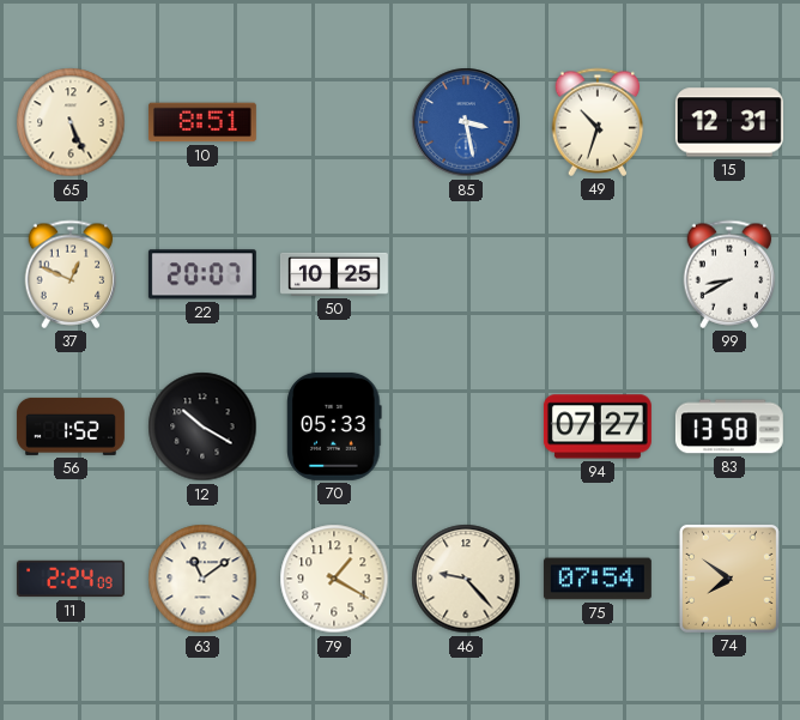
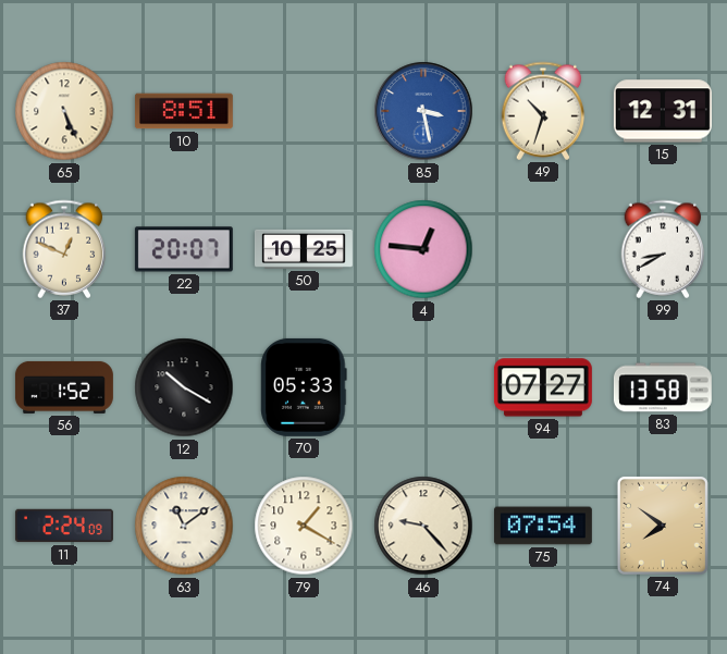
4: none -> 12:46
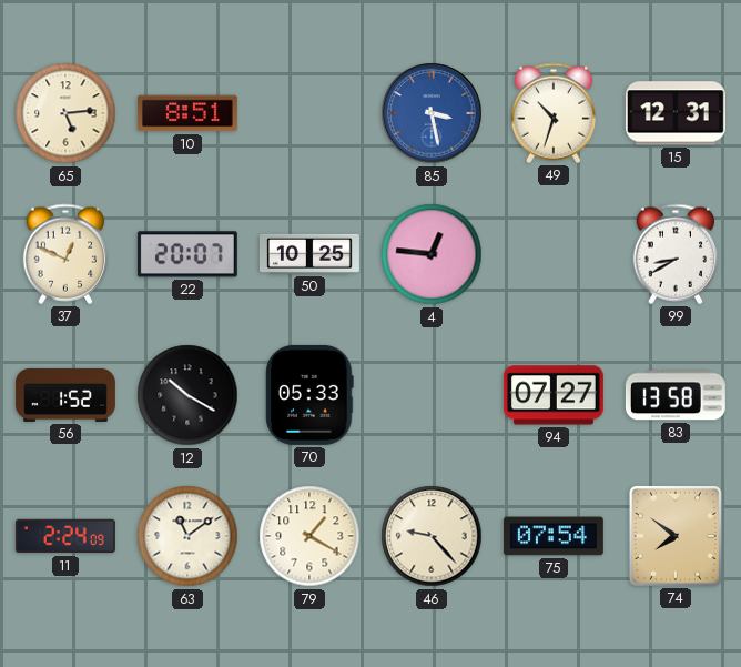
65: 5:26 -> 5:14
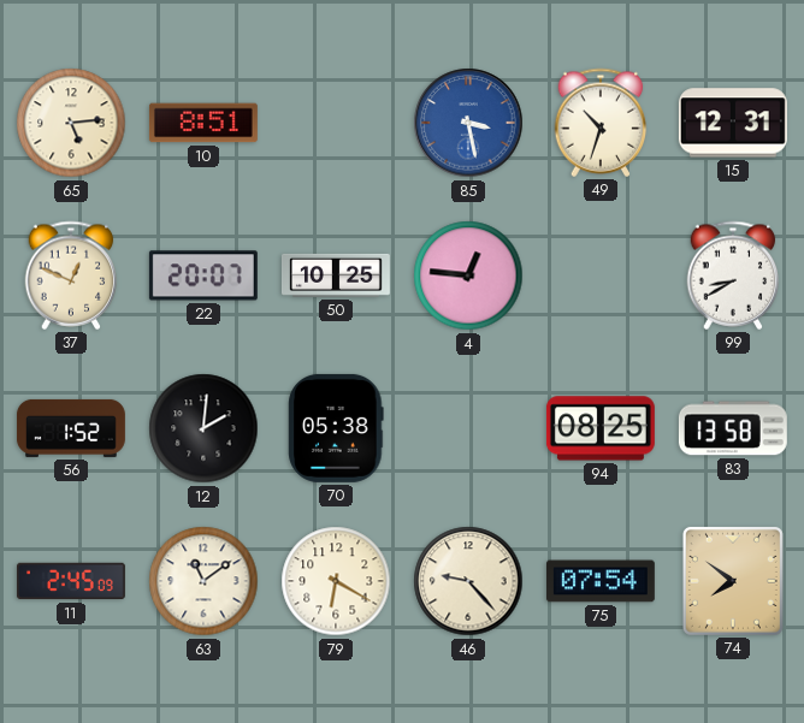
12: 10:20 -> 2:01
70: 05:33 -> 05:38
94: 07:27 -> 08:25
11: 2:24 -> 2:45
79: 1:20 -> 6:20
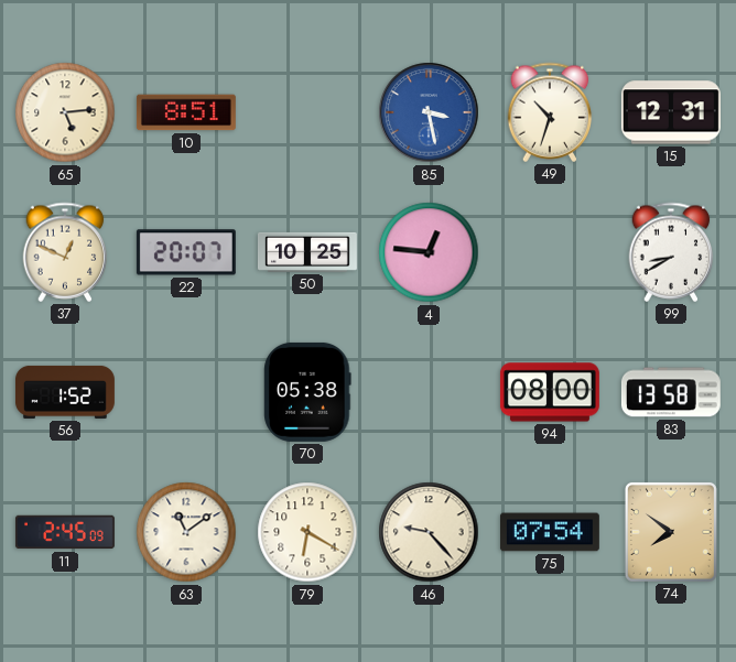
12: 2:01 -> none
94: 08:25 -> 08:00
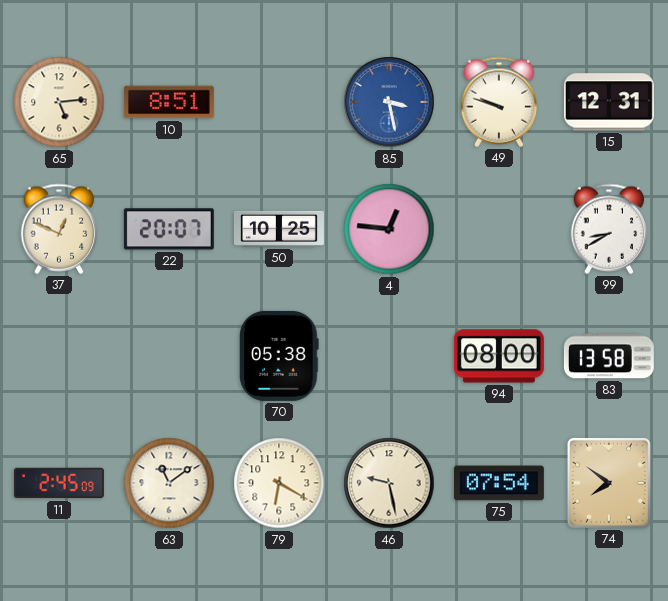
49: 10:33 -> 9:48
56: 1:52 -> none
46: 9:23 -> 9:28
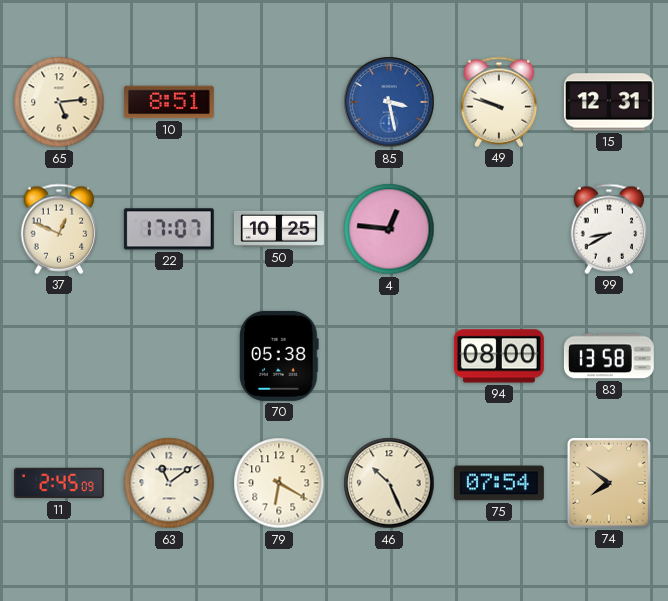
22: 20:07 -> 17:07
46: 9:28 -> 10:26
